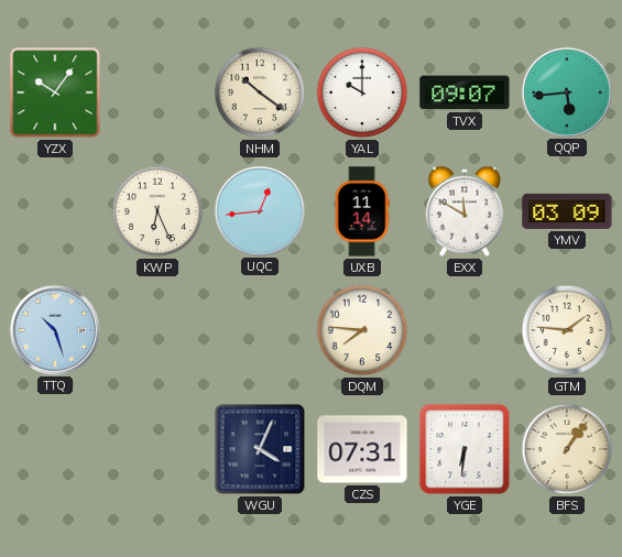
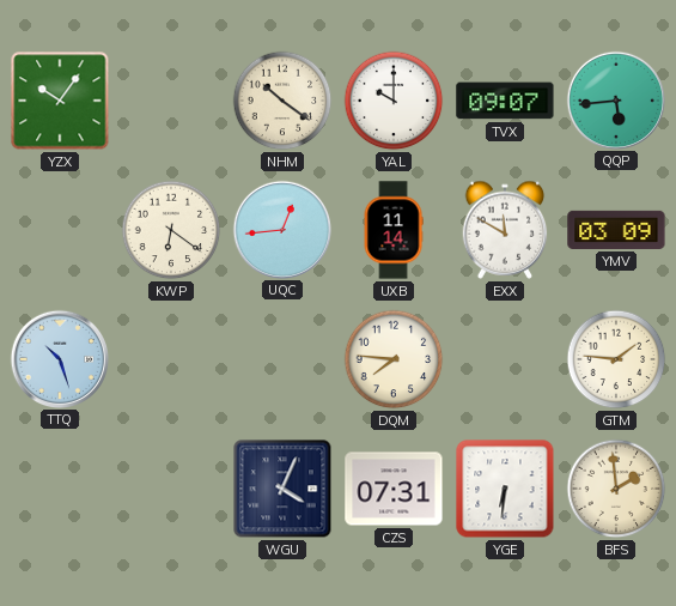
KWP: 6:26 -> 6:21
BFS: 1:06 -> 1:59
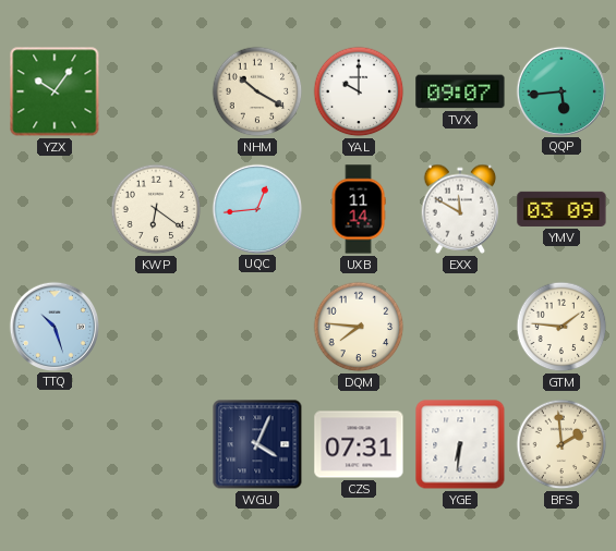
NHM: 10:21 -> 10:20
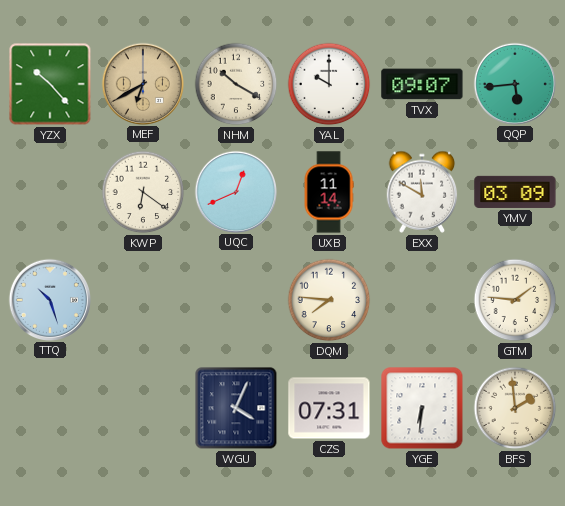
YZX: 10:06 -> 10:23
MEF: none -> 6:40
UQC: 12:44 -> 12:41
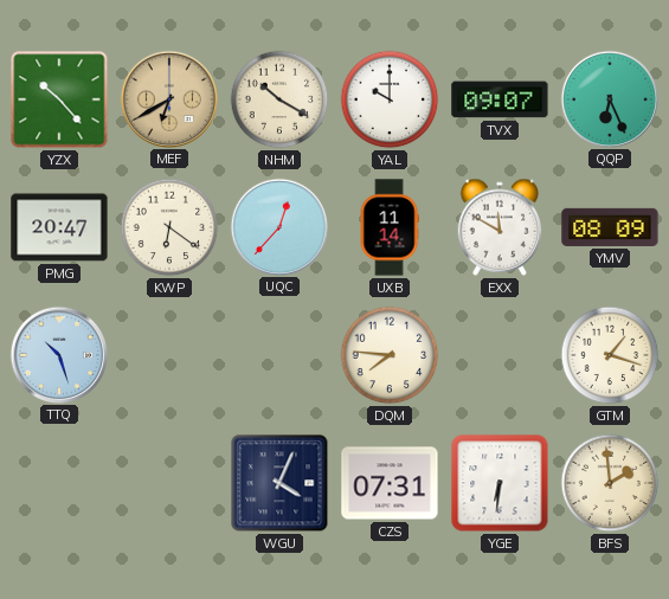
QQP: 5:44 -> 6:26
PMG: none -> 20:47
UQC: 12:41 -> 12:37
YMV: 03:09 -> 08:09
GTM: 1:46 -> 1:18
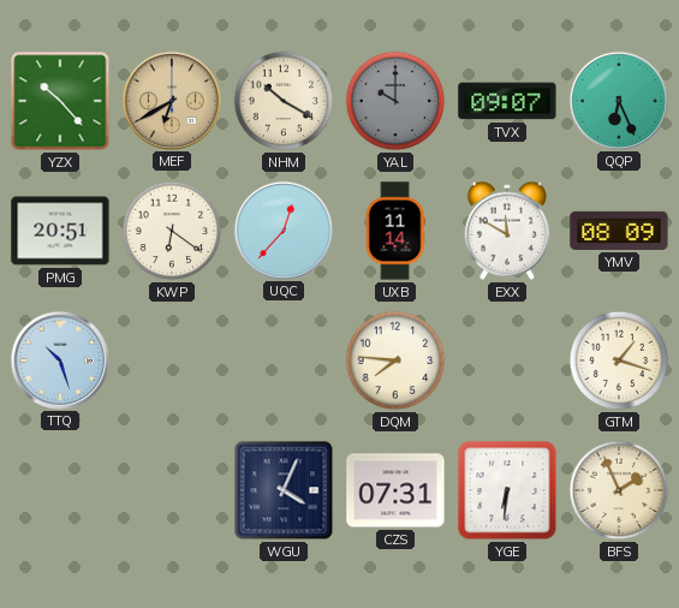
YAL dial: white -> grey
PMG: 20:47 -> 20:51
BFS: 1:59 -> 1:56
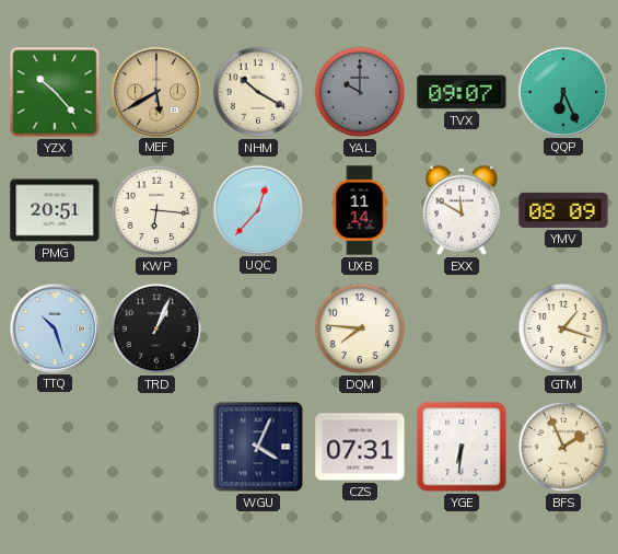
MEF: 6:40 -> 5:40
KWP: 6:21 -> 6:16
TRD: none -> 1:04
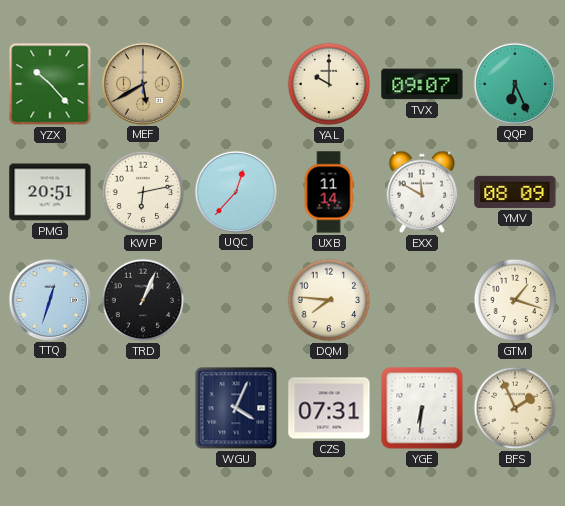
NHM: 10:20 -> none
YAL dial: grey -> cream
KWP: 6:16 -> 6:13
TTQ: 10:27 -> 12:33
